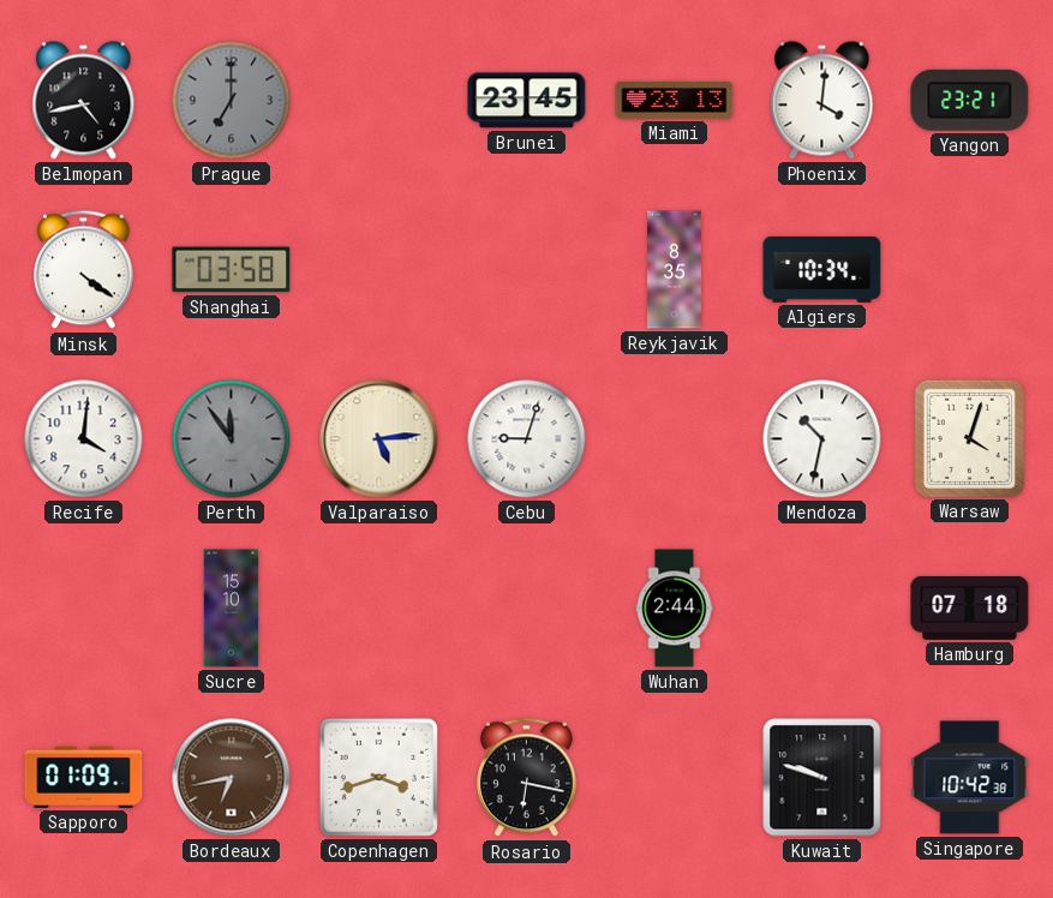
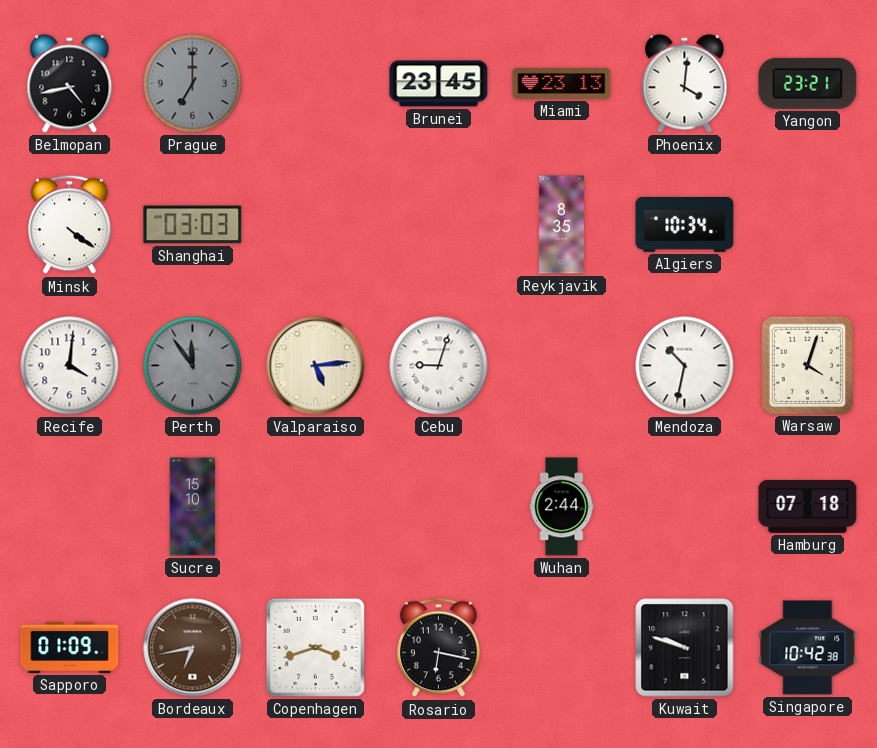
Shanghai: 03:58 -> 03:03
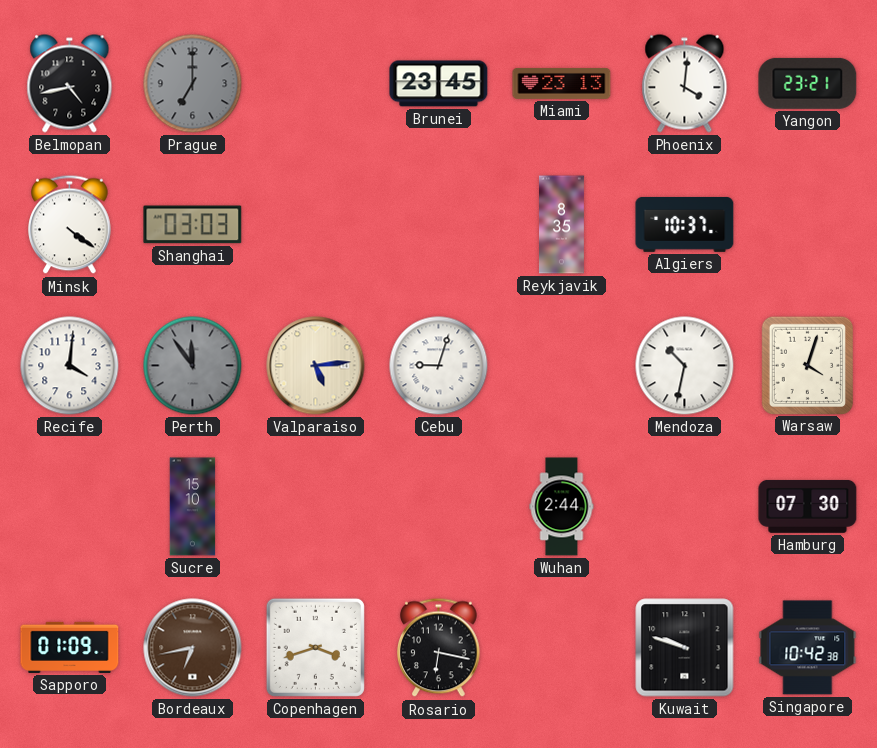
Algiers: 10:34 -> 10:37
Hamburg: 07:18 -> 07:30
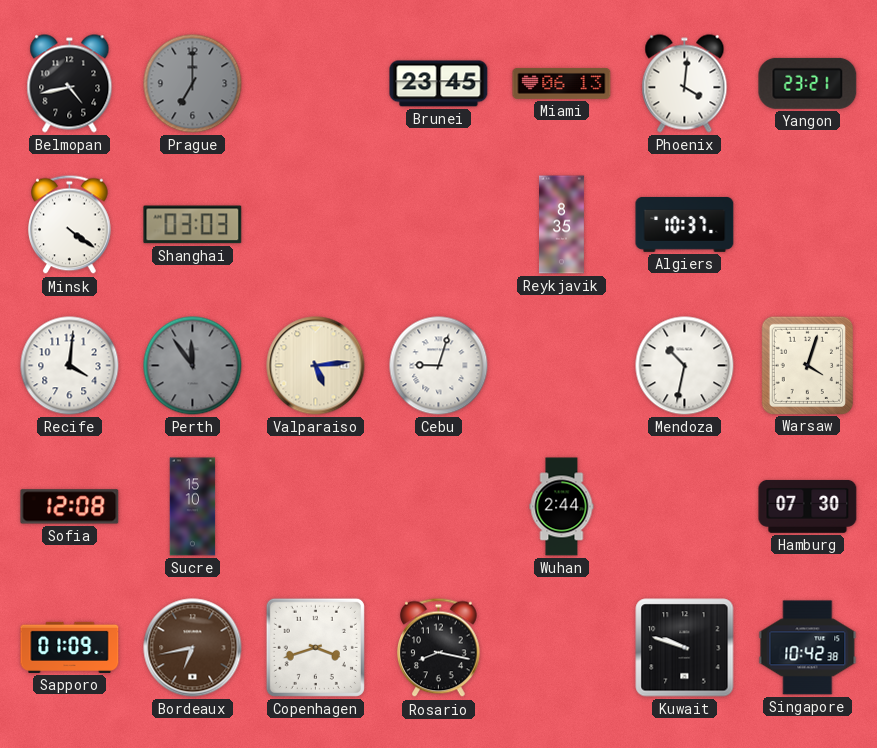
Miami: 23:13 -> 06:13
Sofia: none -> 12:08
Rosario: 6:17 -> 8:17
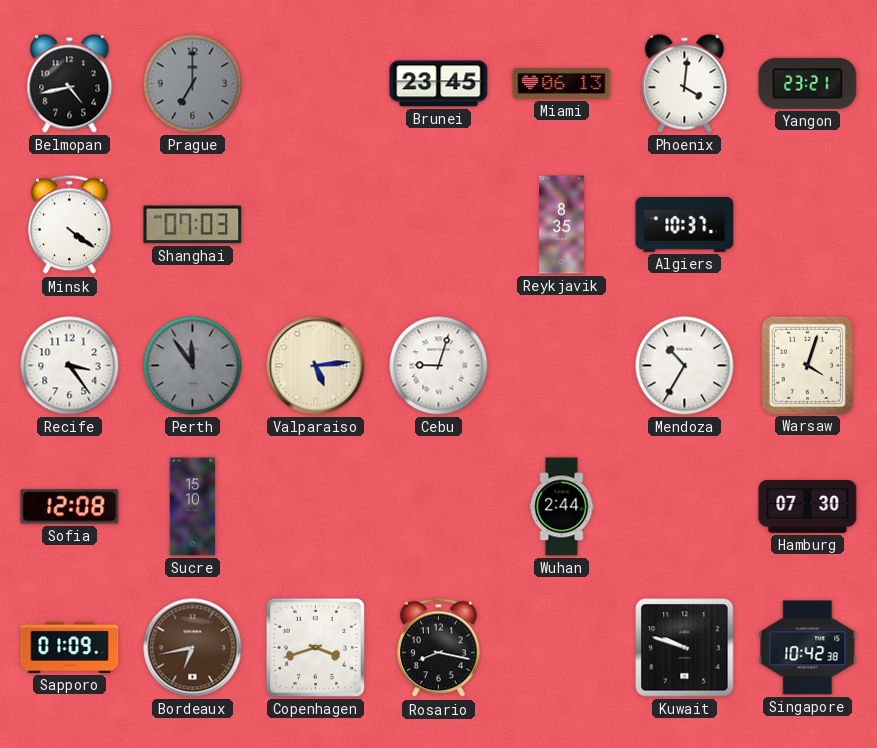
Shanghai: 03:03 -> 07:03
Recife: 4:01 -> 3:24
Mendoza: 10:32 -> 10:35
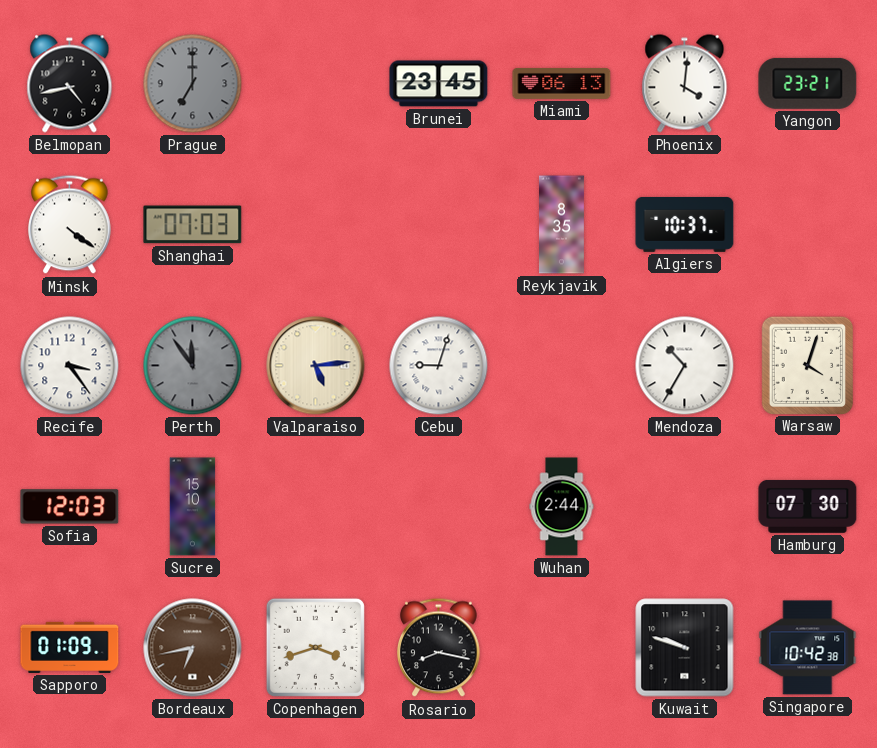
Sofia: 12:08 -> 12:03
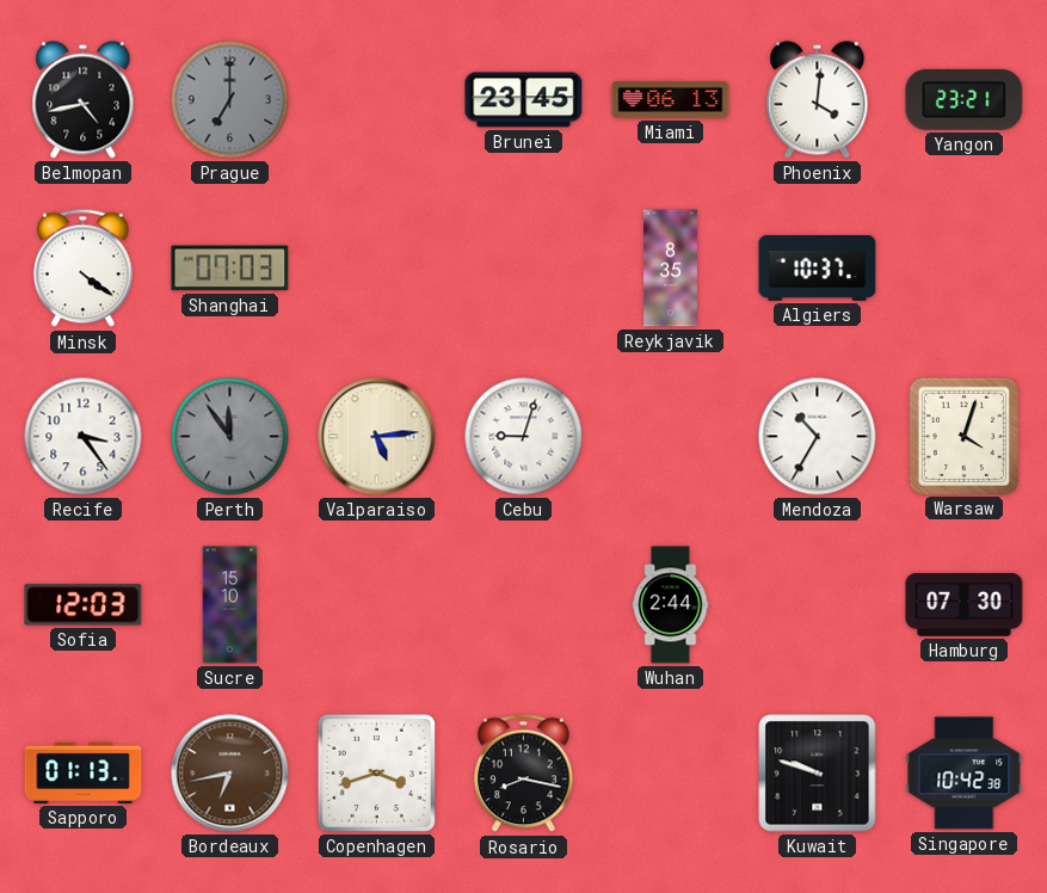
Sapporo: 01:09 -> 01:13
